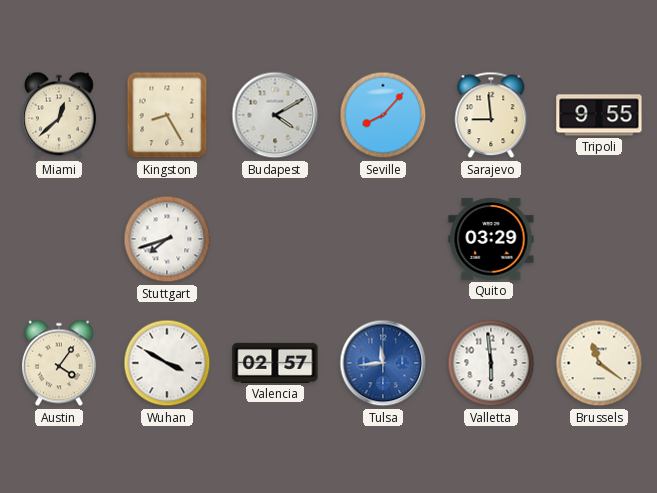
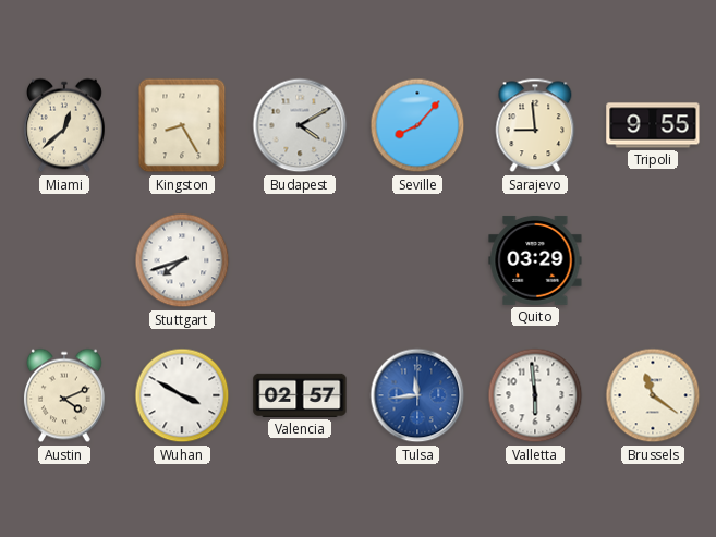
Austin: 4:06 -> 4:11
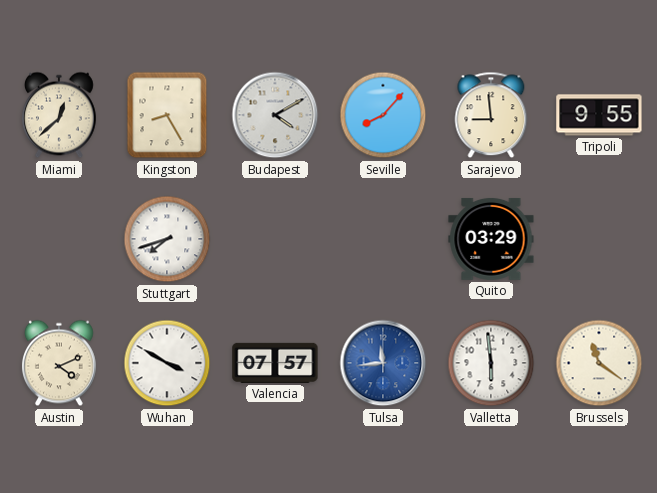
Valencia: 02:57 -> 07:57
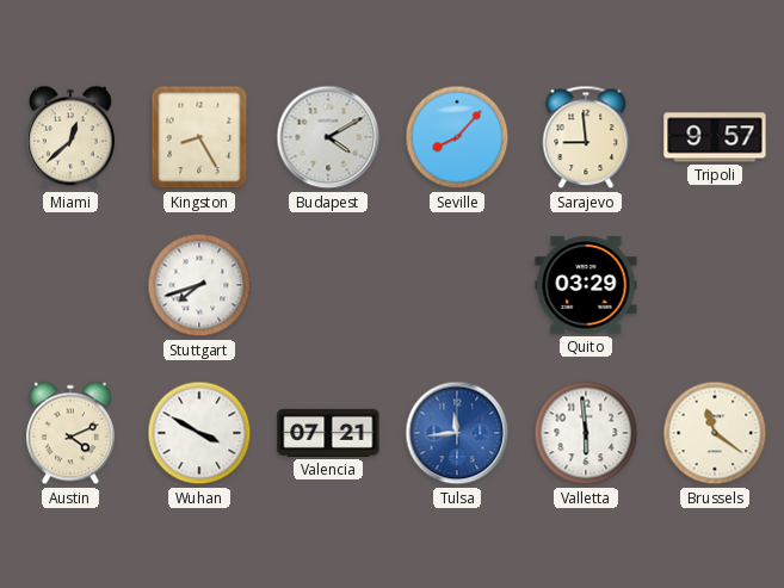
Tripoli: 9:55 -> 9:57
Valencia: 07:57 -> 07:21
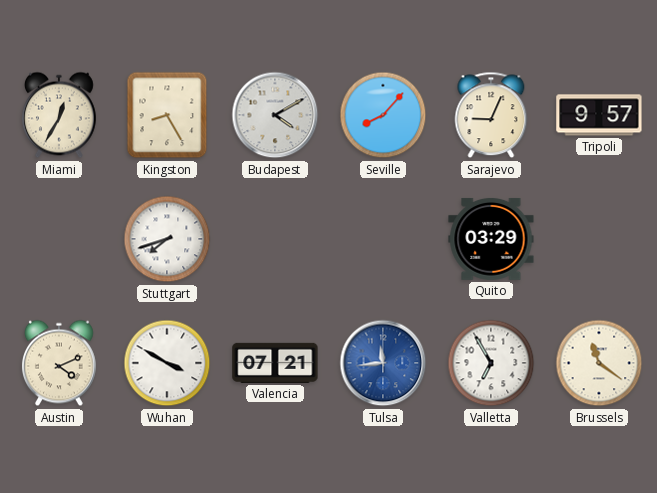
Miami: 12:38 -> 12:35
Sarajevo: 8:59 -> 9:04
Valletta: 5:59 -> 6:55
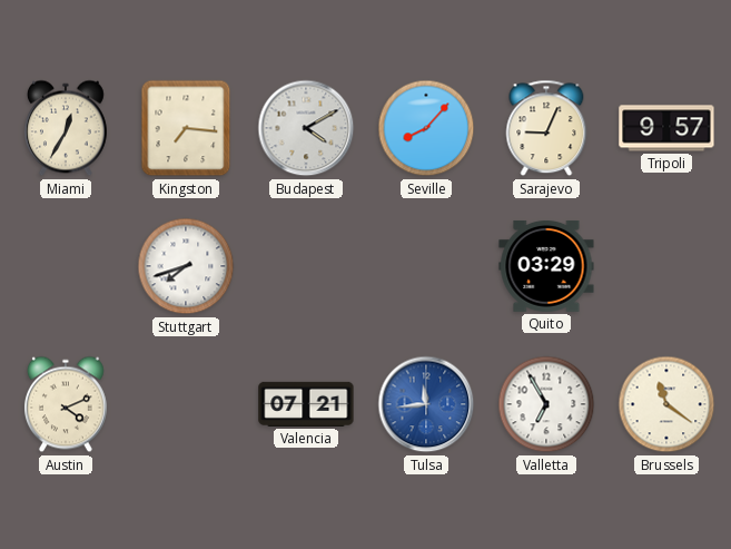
Kingston: 8:25 -> 7:16
Wuhan: 3:50 -> none
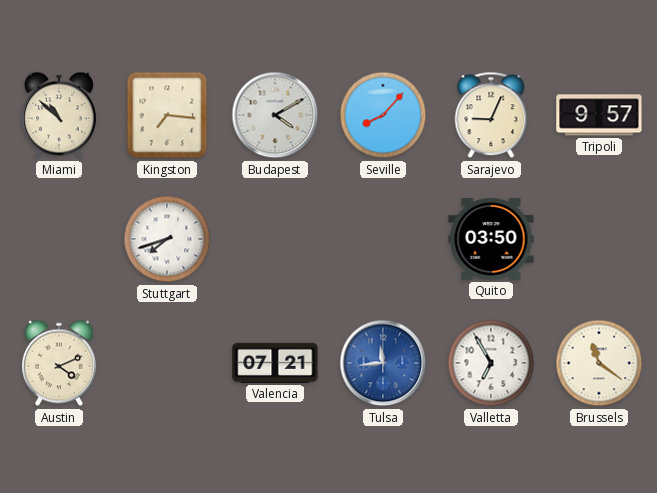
Miami: 12:35 -> 10:52
Quito: 03:29 -> 03:50
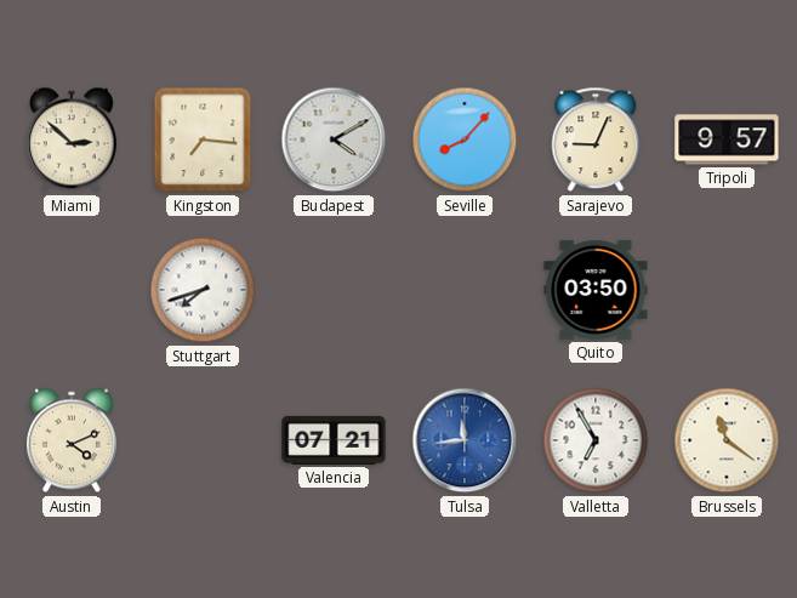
Miami: 10:52 -> 2:52
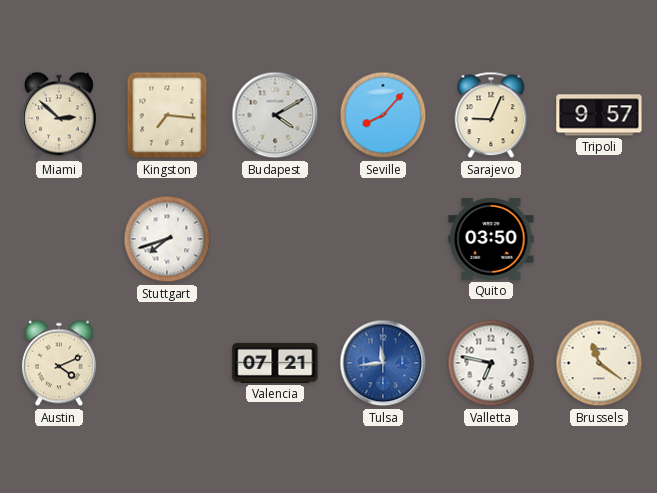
Valletta: 6:55 -> 6:47
